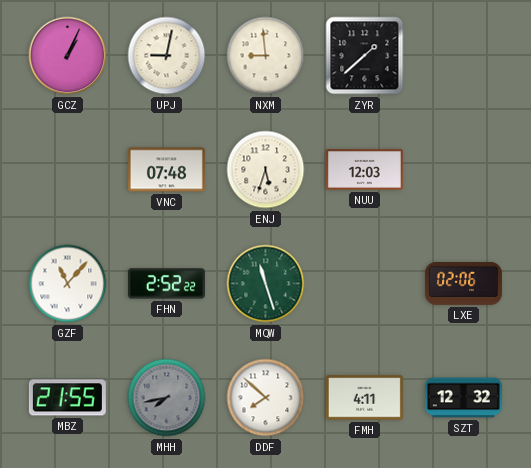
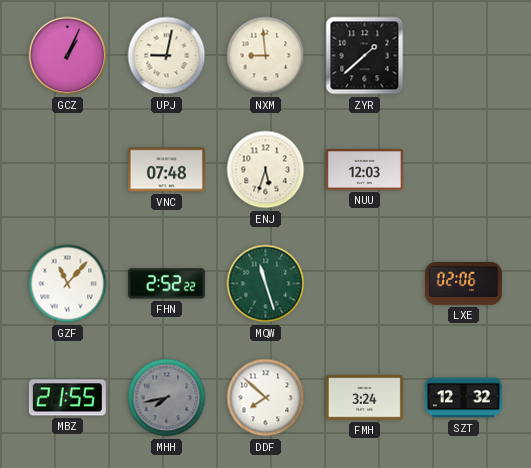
FMH: 4:11 -> 3:24
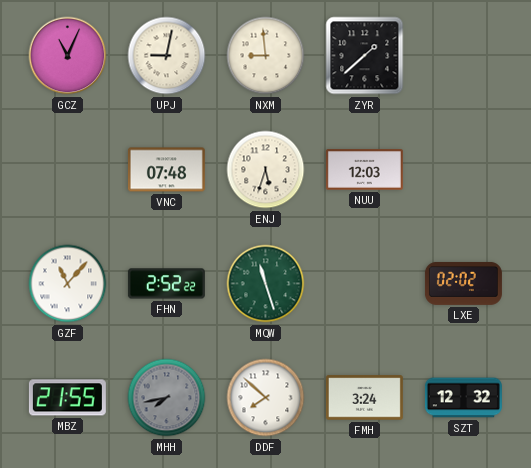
GCZ: 1:04 -> 11:04
LXE: 02:06 -> 02:02
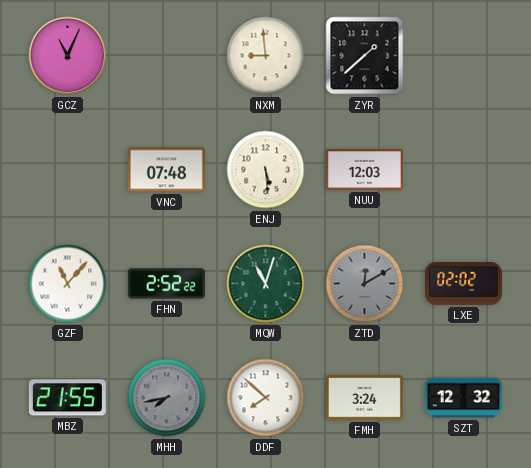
UPJ: 9:02 -> none
ENJ: 5:33 -> 5:29
MQW: 11:27 -> 11:03
ZTD: none -> 12:10
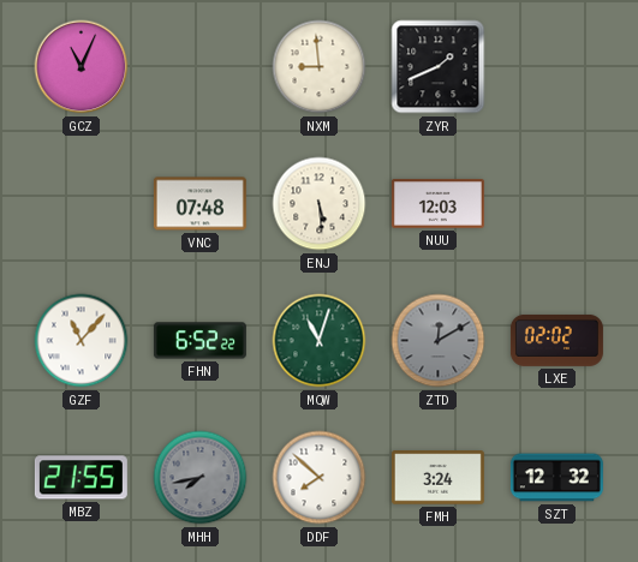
ZYR: 1:38 -> 1:41
FHN: 2:52 -> 6:52
